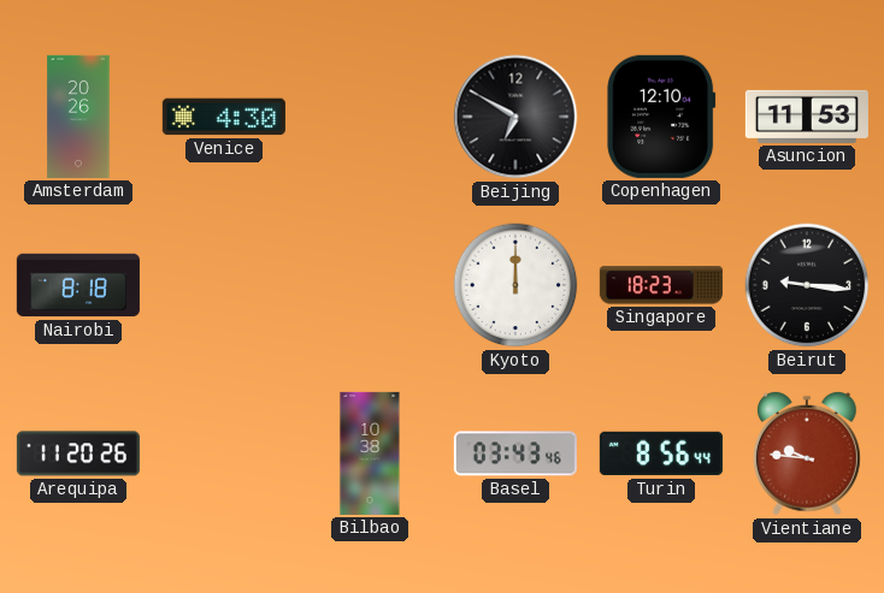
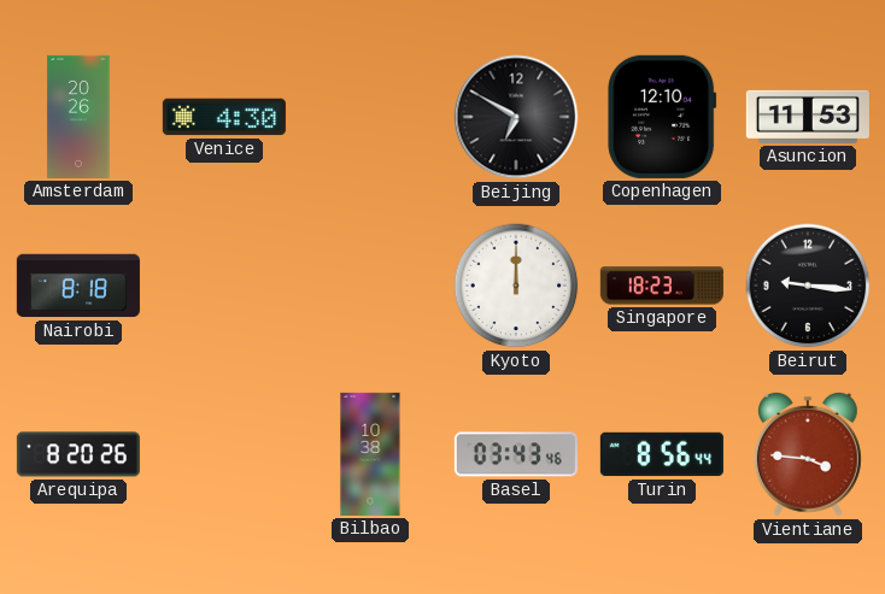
Arequipa: 11:20 -> 8:20
Vientiane: 9:46 -> 3:46
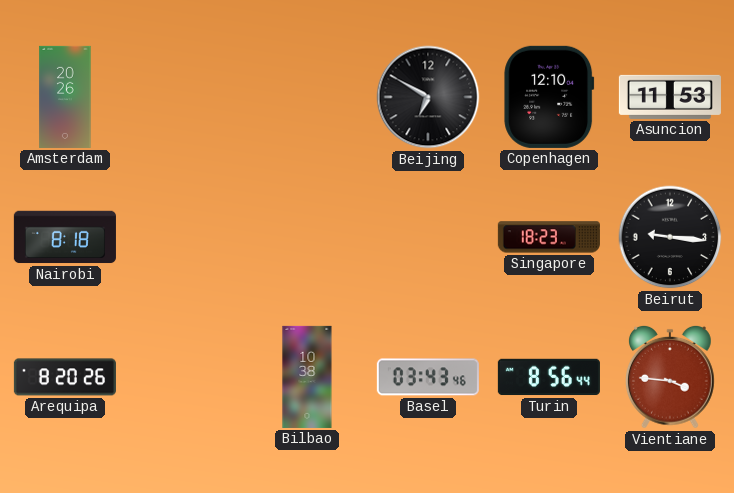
Venice: 4:30 -> none
Kyoto: 12:00 -> none
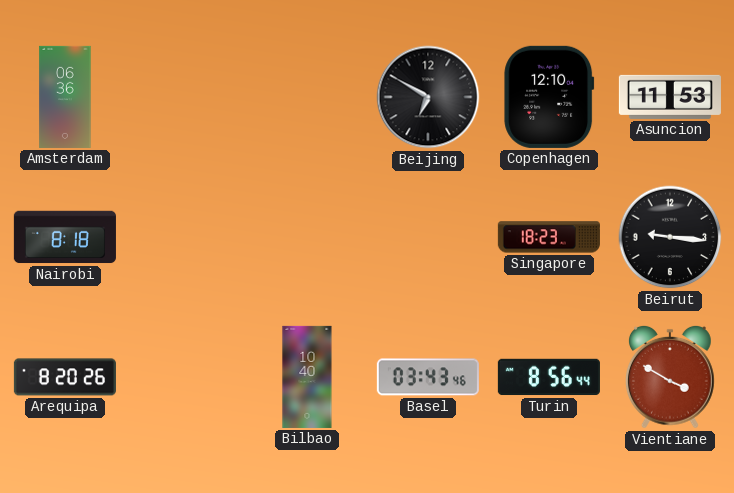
Amsterdam: 20:26 -> 06:36
Bilbao: 10:38 -> 10:40
Vientiane: 3:46 -> 3:50
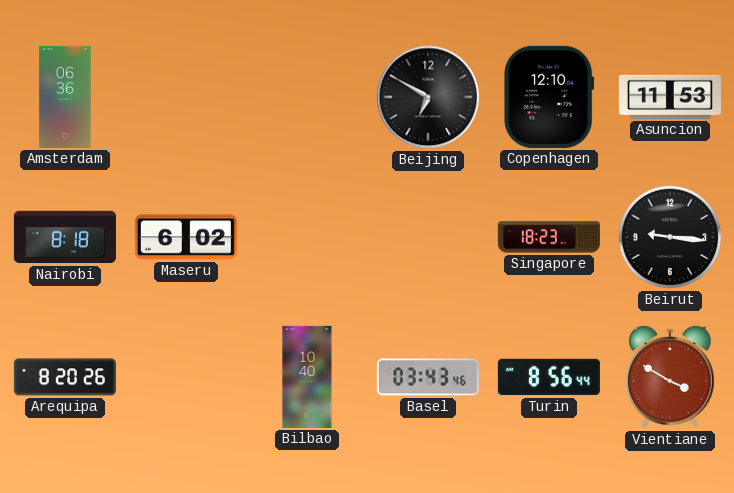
Maseru: none -> 6:02
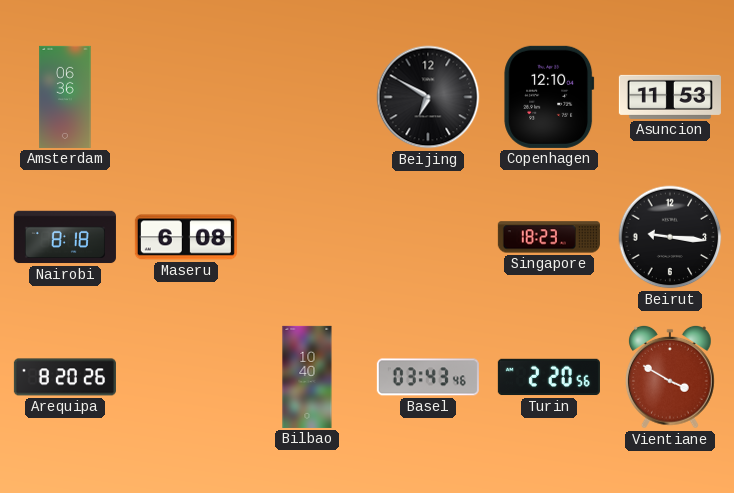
Maseru: 6:02 -> 6:08
Turin: 8:56 -> 2:20
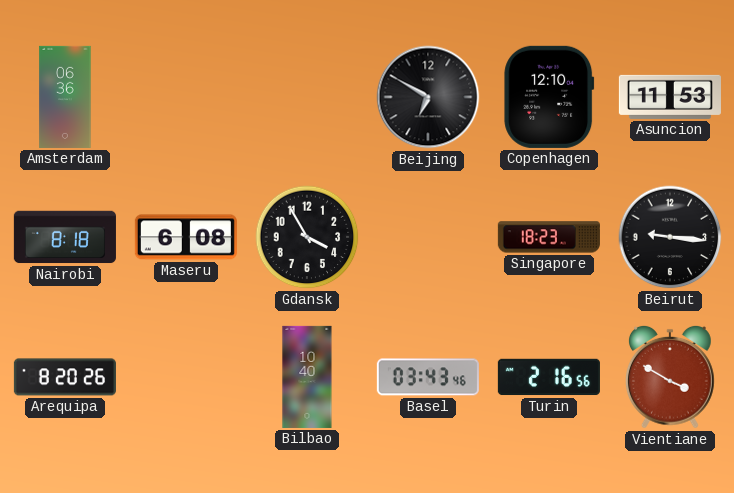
Gdansk: none -> 3:55
Turin: 2:20 -> 2:16
